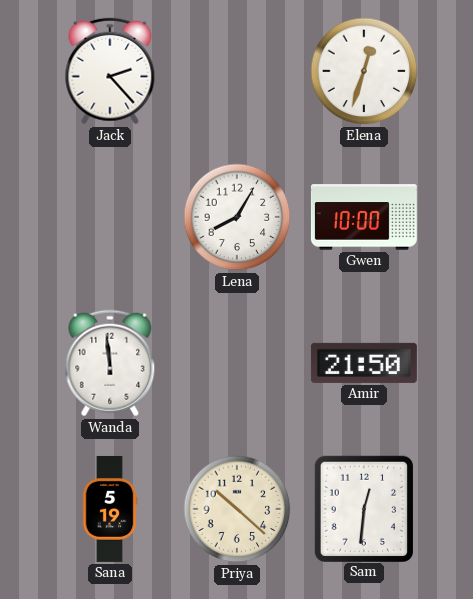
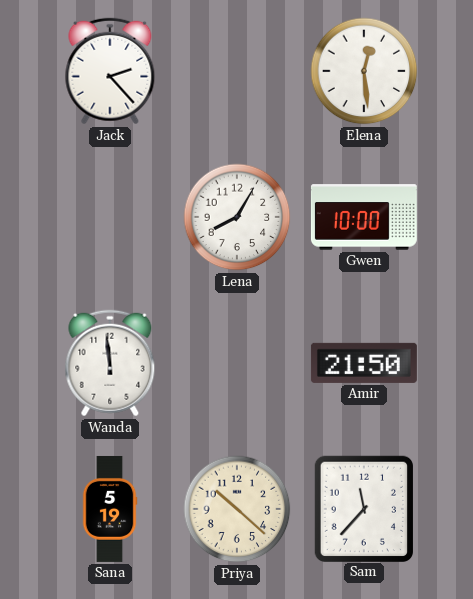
Elena: 12:33 -> 12:29
Sam: 12:31 -> 11:37
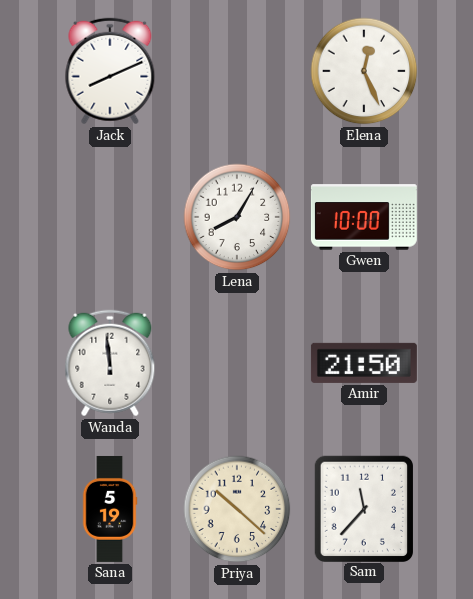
Jack: 2:23 -> 8:11
Elena: 12:29 -> 12:26
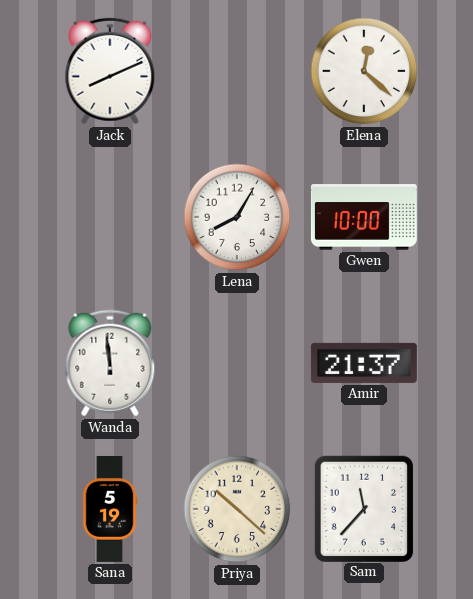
Elena: 12:26 -> 12:22
Amir: 21:50 -> 21:37
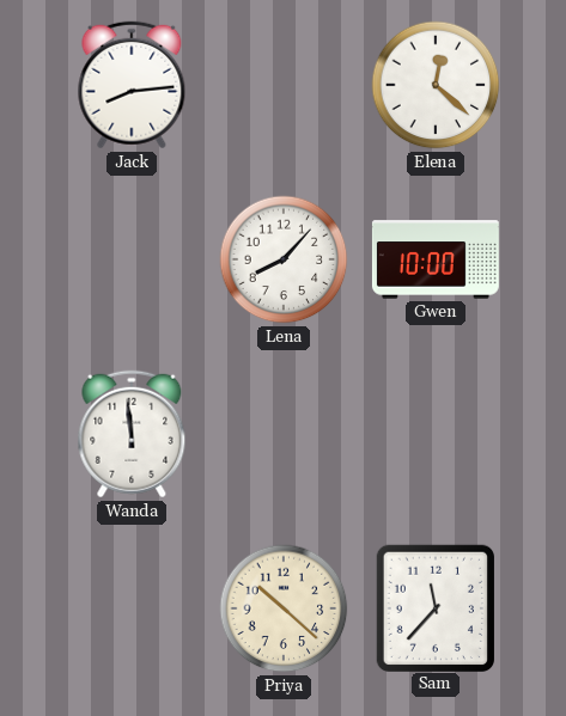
Jack: 8:11 -> 8:14
Lena: 8:05 -> 8:07
Amir: 21:37 -> none
Sana: 5:19 -> none
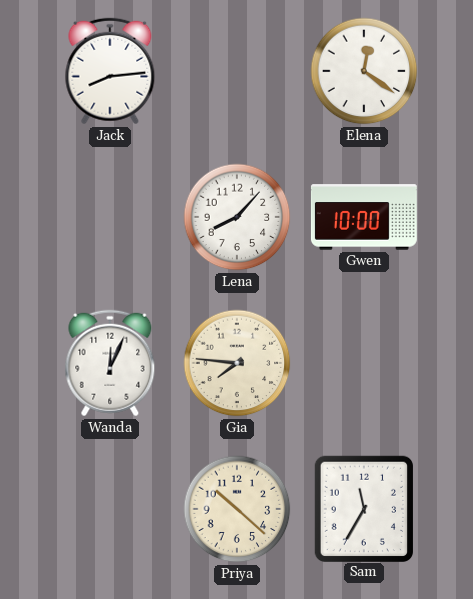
Elena: 12:22 -> 12:21
Wanda: 11:59 -> 12:04
Gia: none -> 7:46
Sam: 11:37 -> 11:35
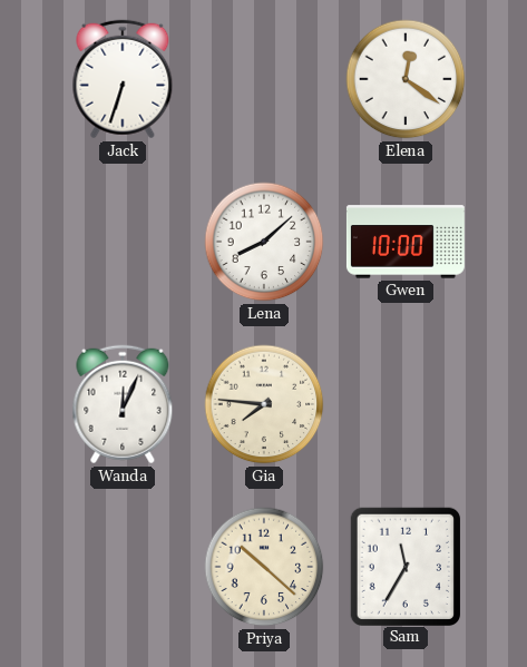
Jack: 8:14 -> 6:33
Lena: 8:07 -> 8:08
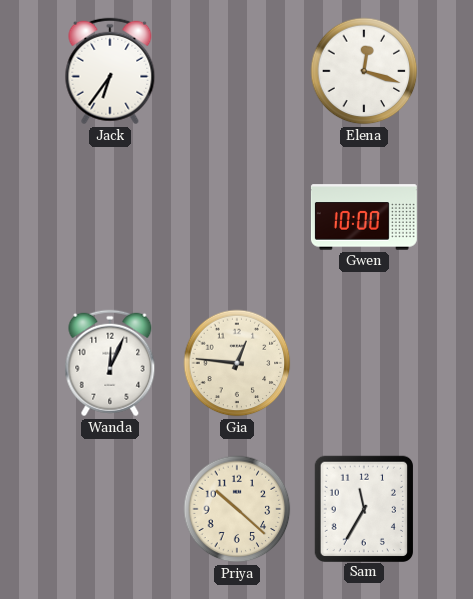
Jack: 6:33 -> 6:36
Elena: 12:21 -> 12:18
Lena: 8:08 -> none
Gia: 7:46 -> 12:46
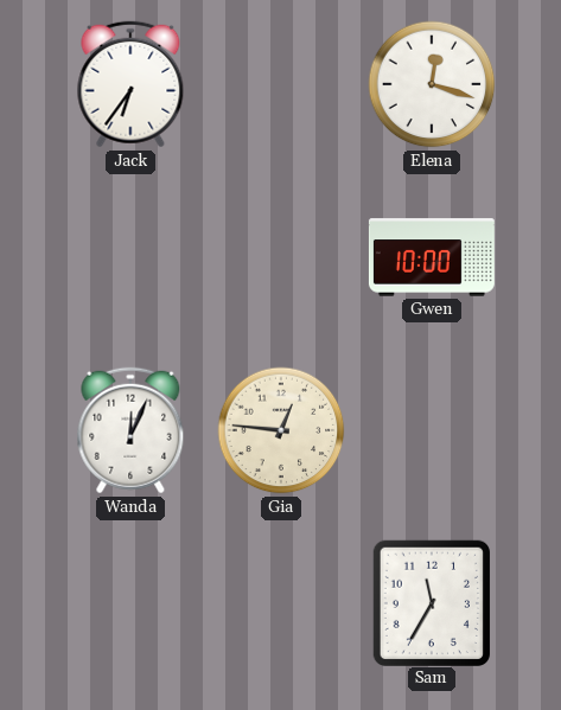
Priya: 10:22 -> none
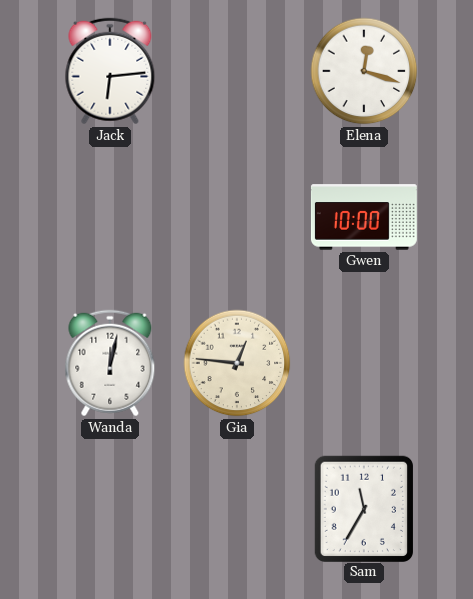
Jack: 6:36 -> 6:14
Wanda: 12:04 -> 12:02
